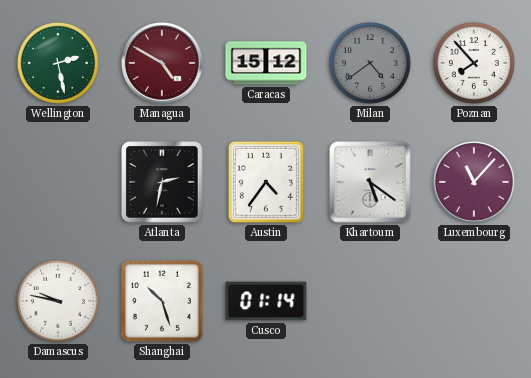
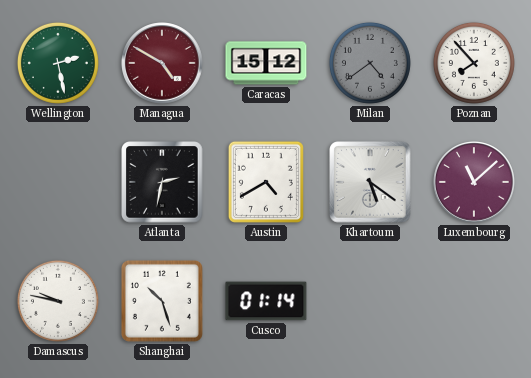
Austin: 4:36 -> 4:40
Luxembourg: 11:07 -> 11:08
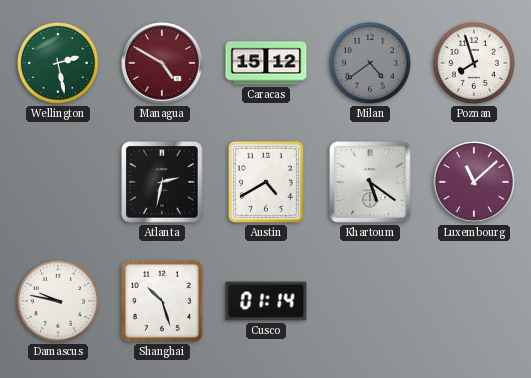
Poznan: 7:53 -> 7:57
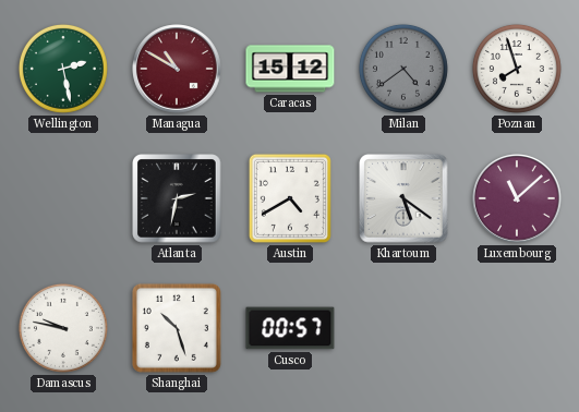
Managua: 4:50 -> 10:50
Cusco: 01:14 -> 00:57
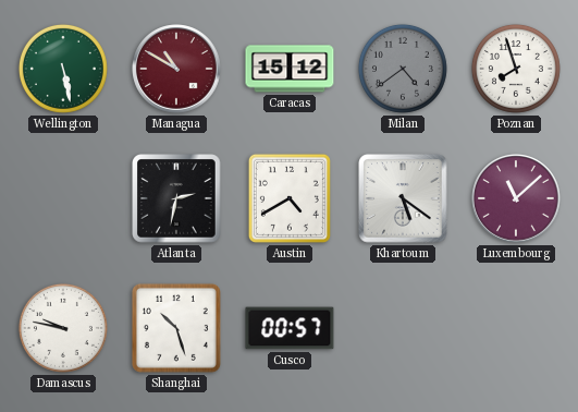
Wellington: 2:28 -> 5:28
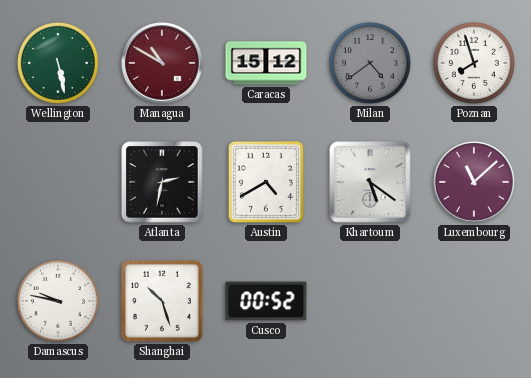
Cusco: 00:57 -> 00:52
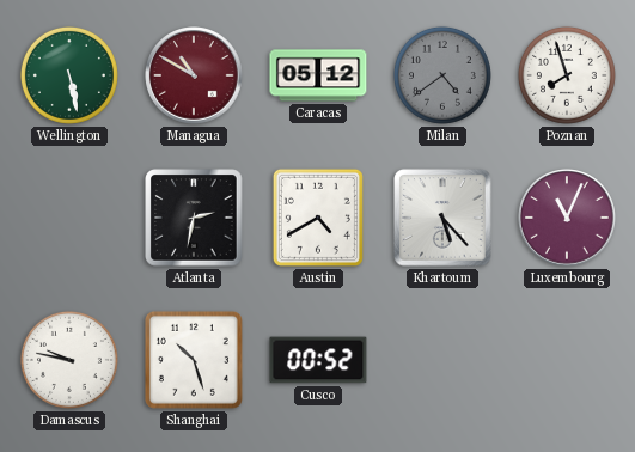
Caracas: 15:12 -> 05:12
Khartoum: 5:21 -> 5:23
Luxembourg: 11:08 -> 11:04
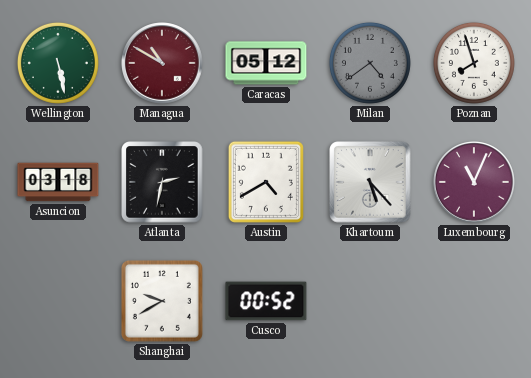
Asuncion: none -> 03:18
Damascus: 9:47 -> none
Shanghai: 10:27 -> 9:40
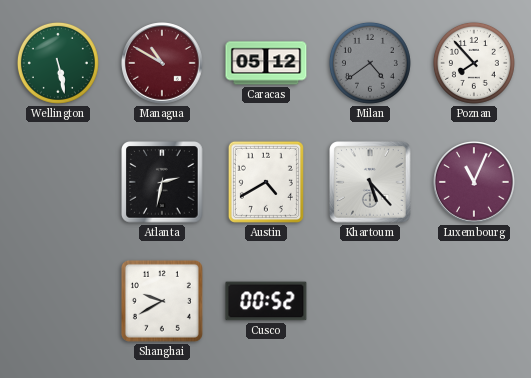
Poznan: 7:57 -> 7:53
Asuncion: 03:18 -> none
